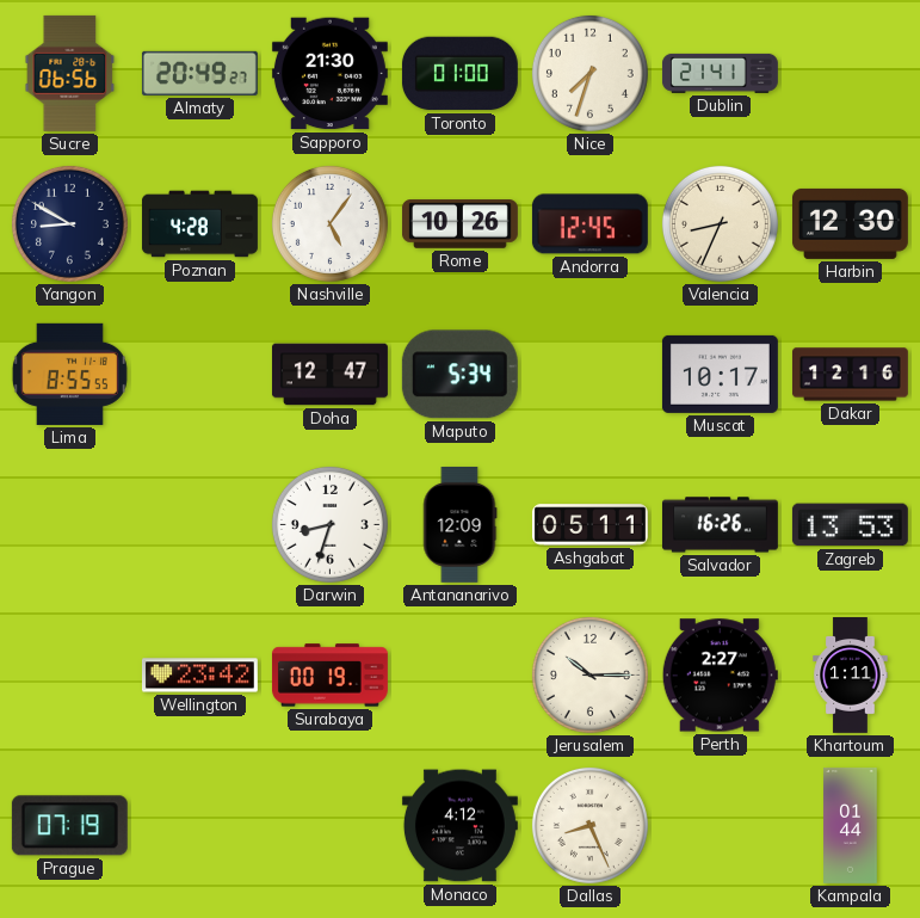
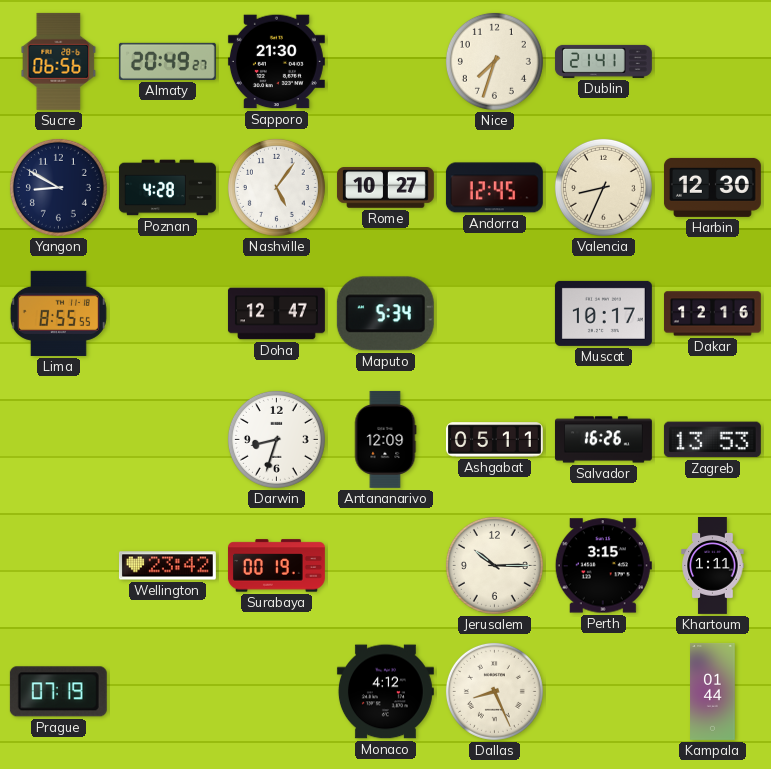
Toronto: 01:00 -> none
Rome: 10:26 -> 10:27
Perth: 2:27 -> 3:15
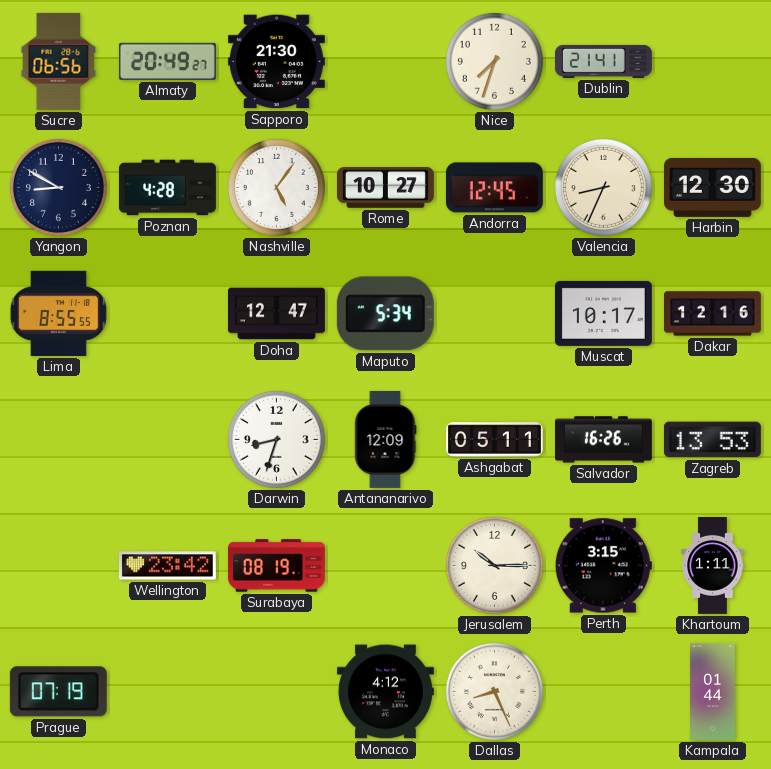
Surabaya: 00:19 -> 08:19
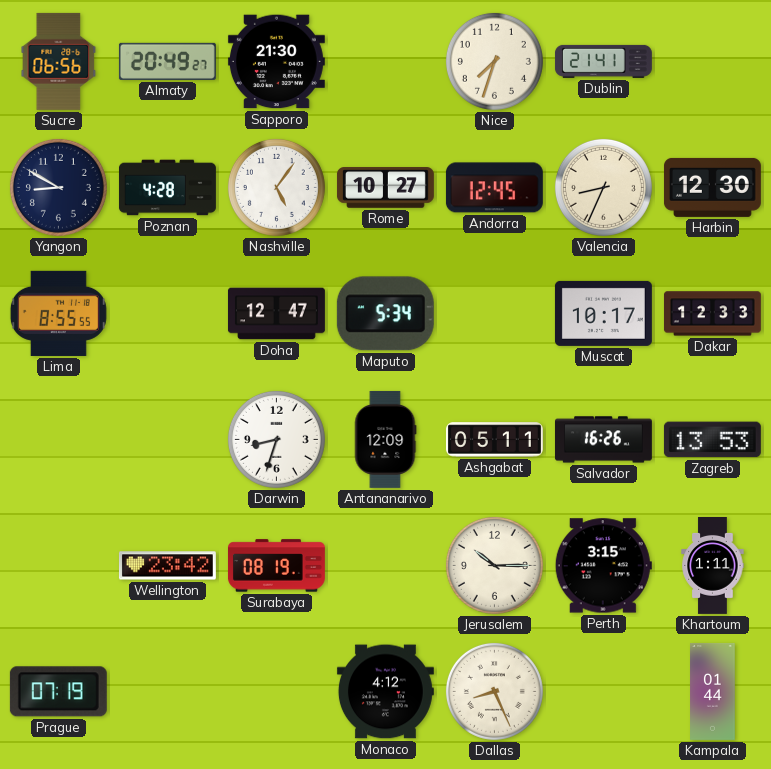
Dakar: 12:16 -> 12:33
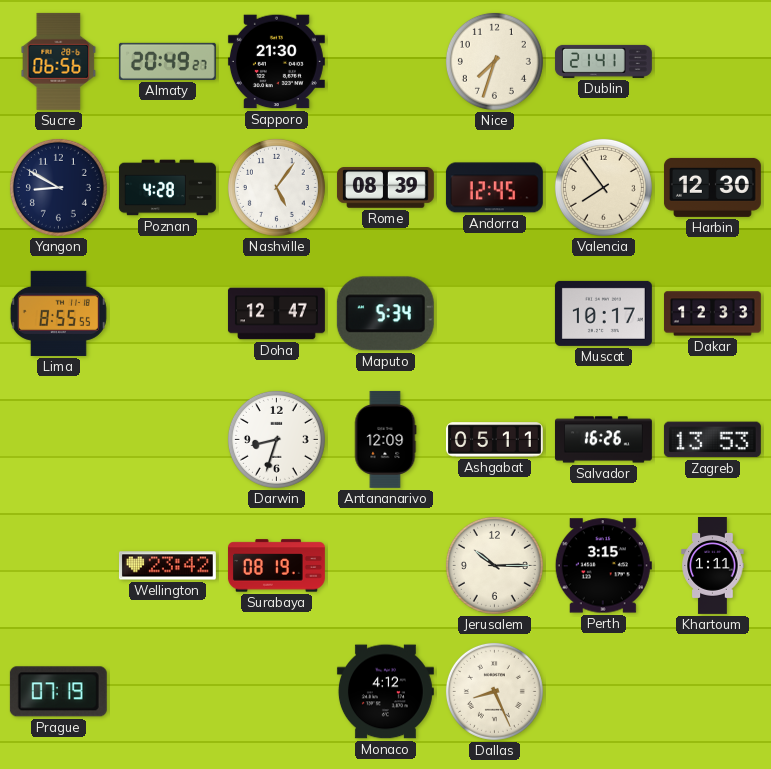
Rome: 10:27 -> 08:39
Valencia: 8:34 -> 7:54
Kampala: 01:44 -> none
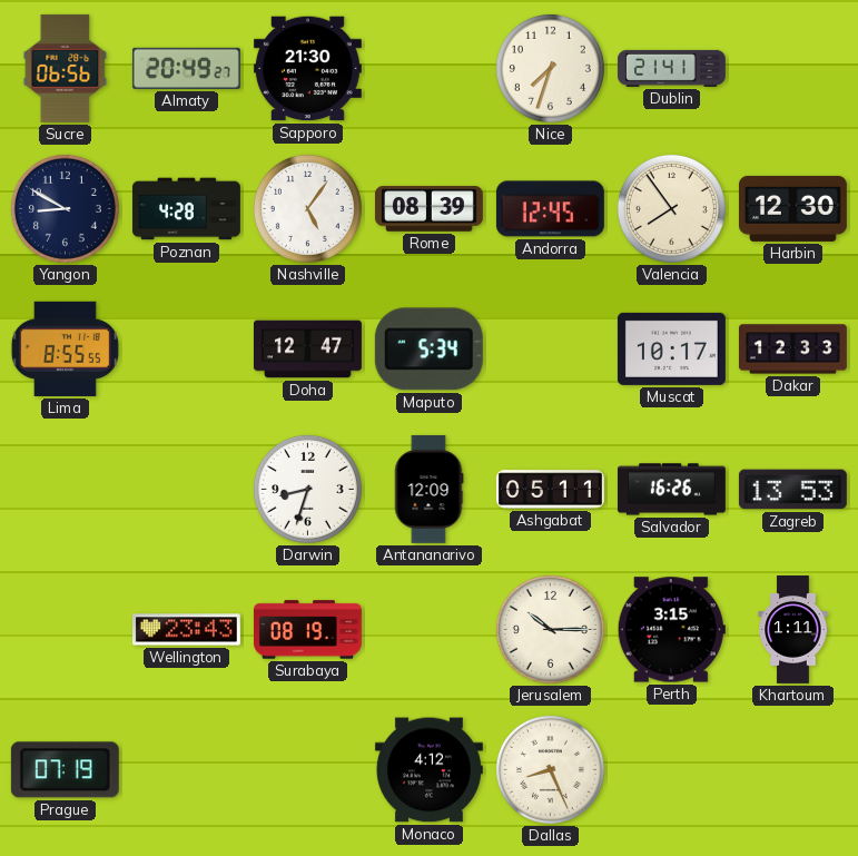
Wellington: 23:42 -> 23:43
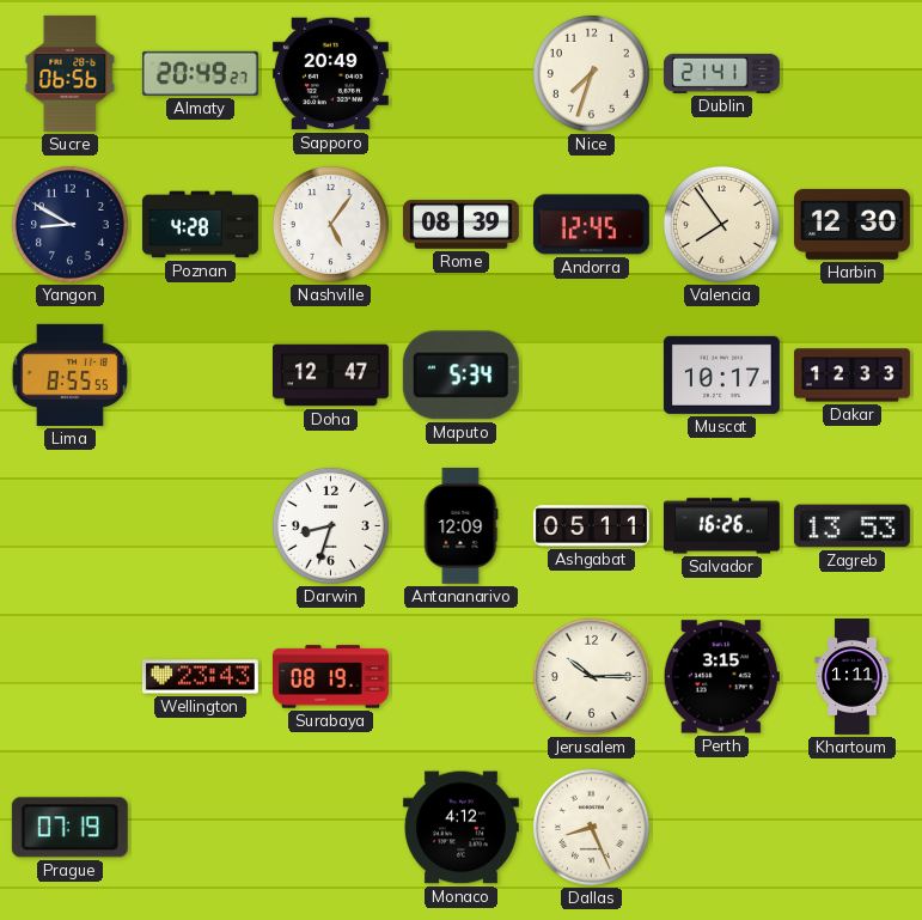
Sapporo: 21:30 -> 20:49
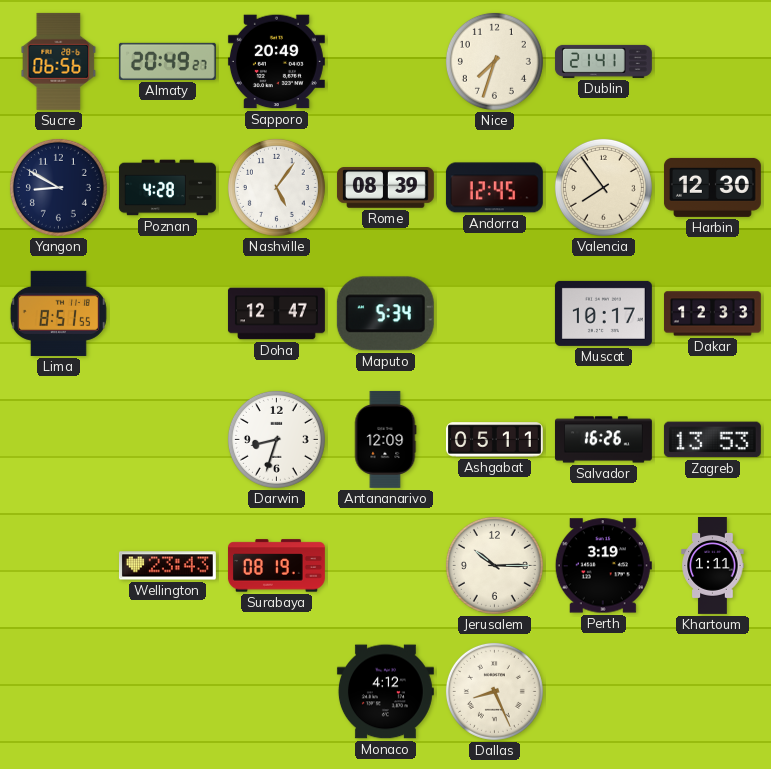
Lima: 8:55 -> 8:51
Perth: 3:15 -> 3:19
Prague: 07:19 -> none
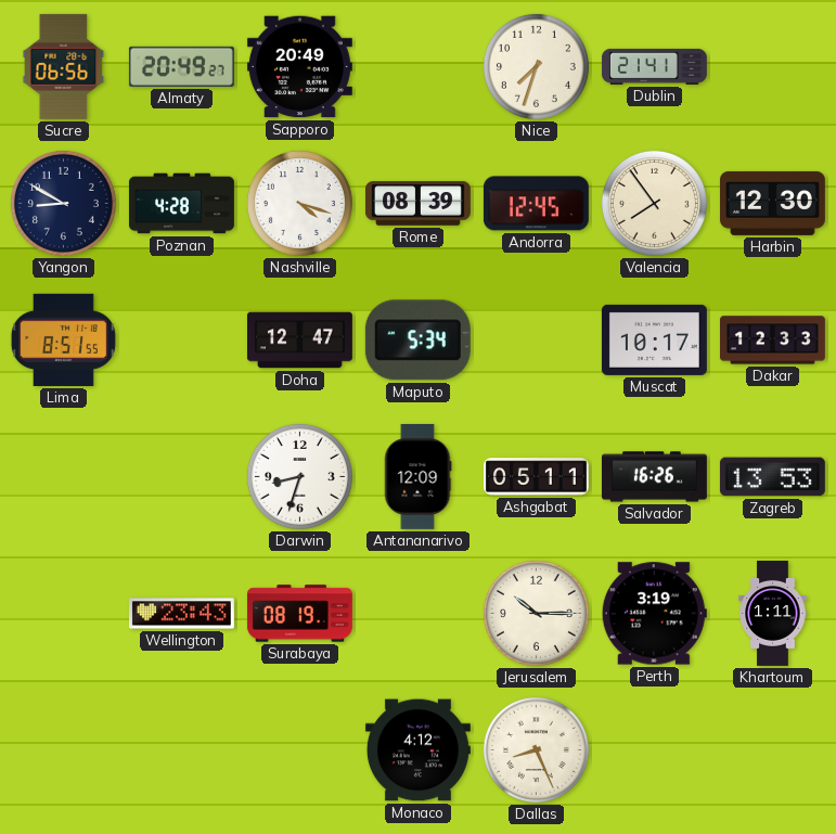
Nashville: 5:06 -> 4:18
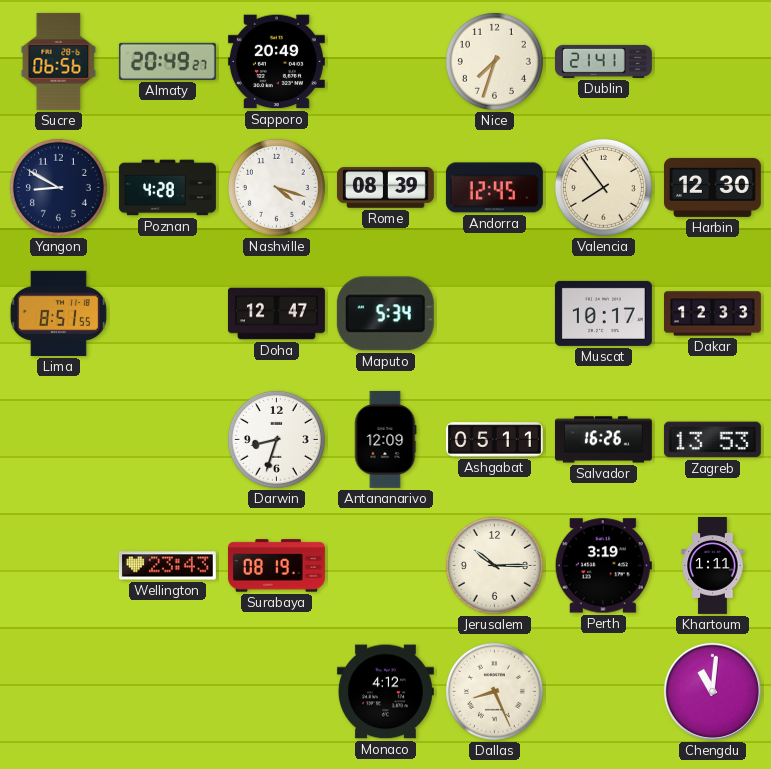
Chengdu: none -> 11:01
